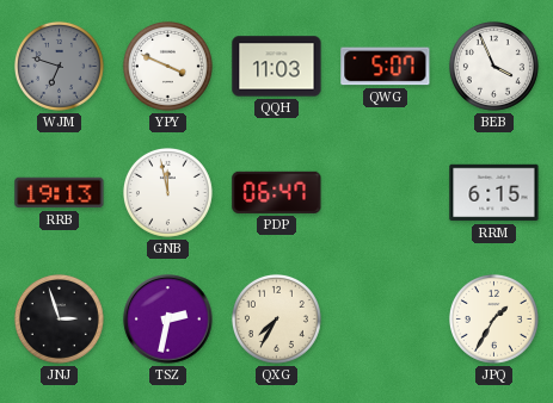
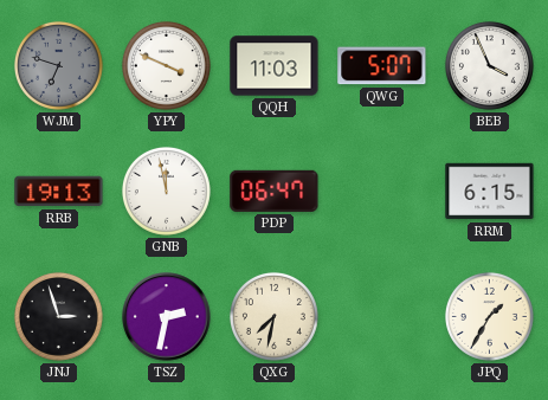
QXG: 7:35 -> 7:32
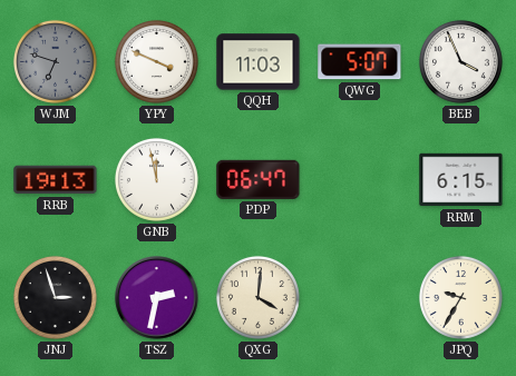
QXG: 7:32 -> 4:01
JPQ: 1:35 -> 9:35
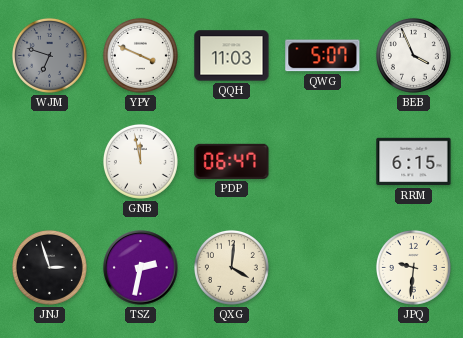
RRB: 19:13 -> none
JPQ: 9:35 -> 9:31
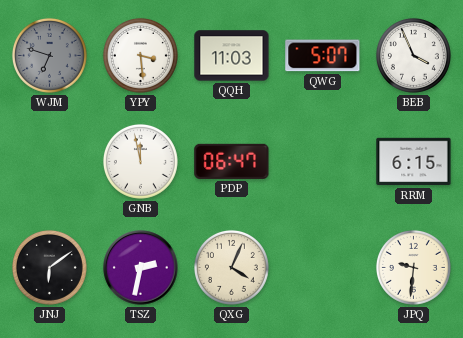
YPY: 3:49 -> 3:29
JNJ: 2:57 -> 6:09
QXG: 4:01 -> 4:04
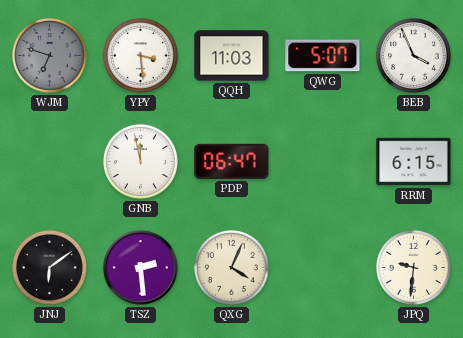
TSZ: 2:32 -> 2:29
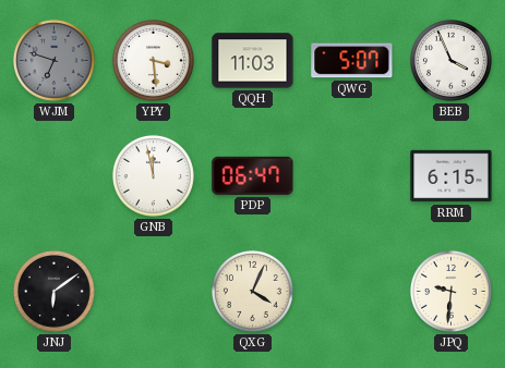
TSZ: 2:29 -> none
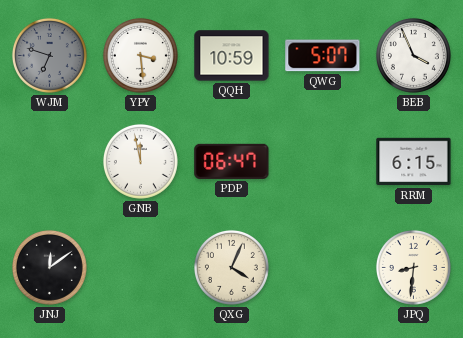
QQH: 11:03 -> 10:59
JNJ: 6:09 -> 12:09
JPQ: 9:31 -> 8:31
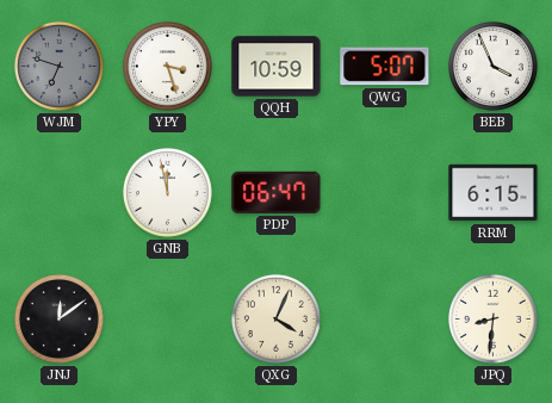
YPY: 3:29 -> 3:27
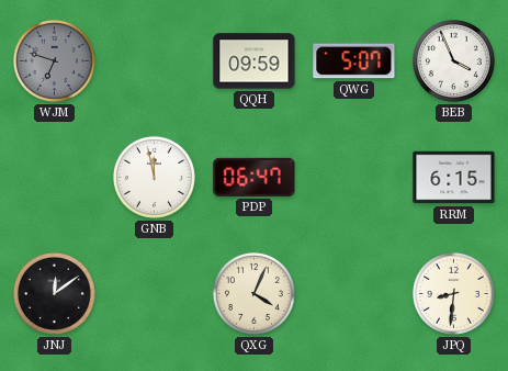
YPY: 3:27 -> none
QQH: 10:59 -> 09:59
